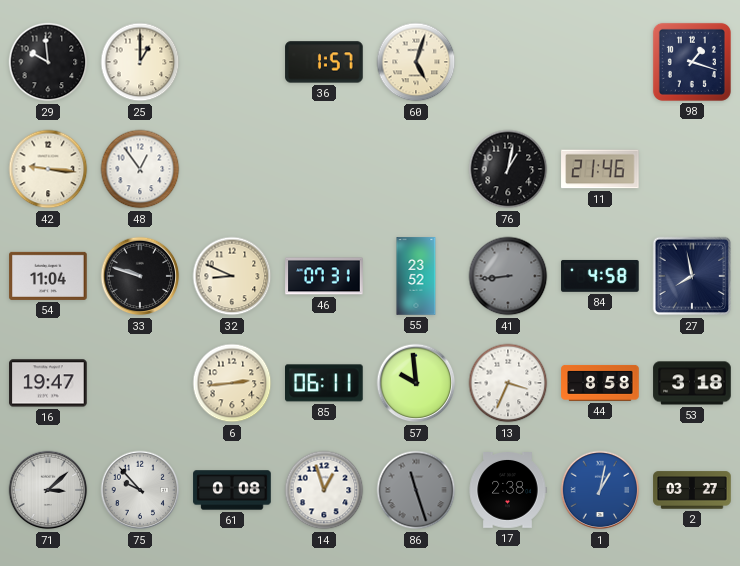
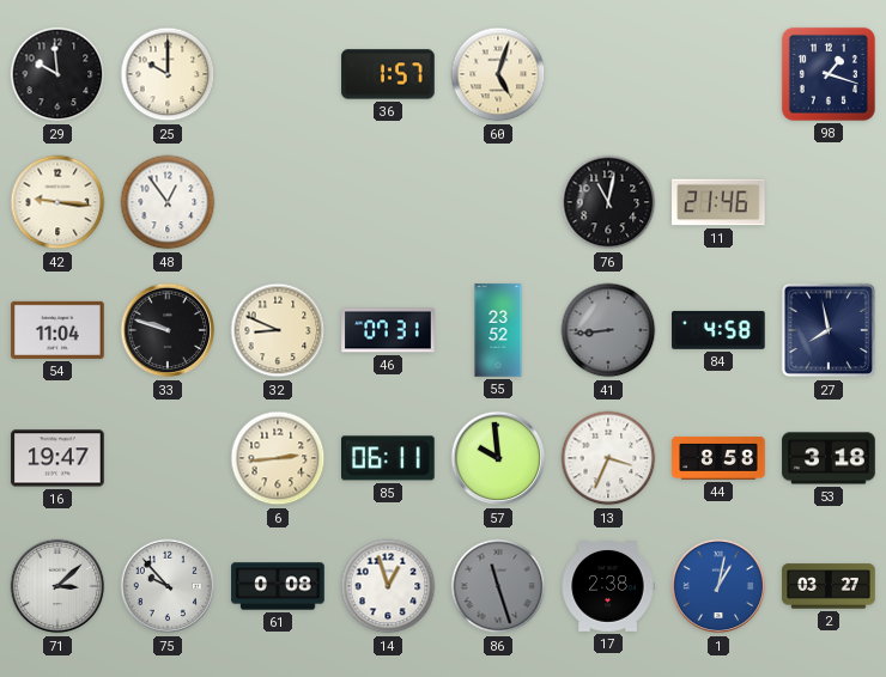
25: 1:00 -> 10:00
76: 1:02 -> 11:02
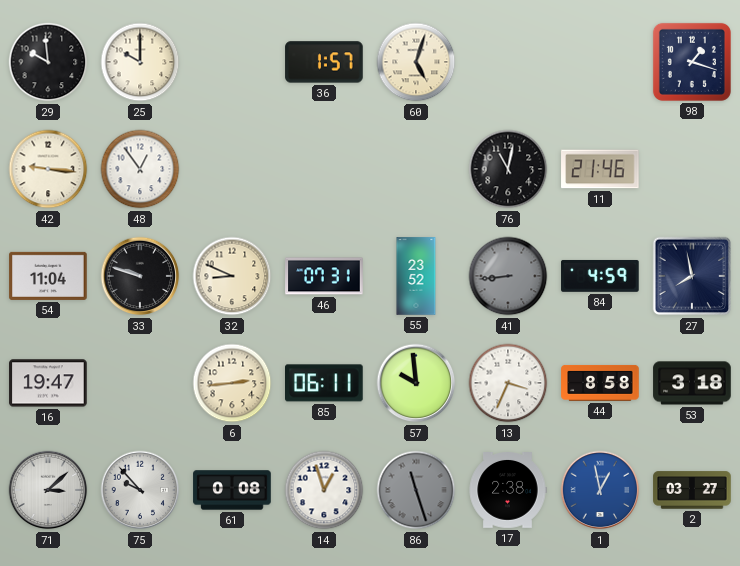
84: 4:58 -> 4:59
1: 1:02 -> 12:58
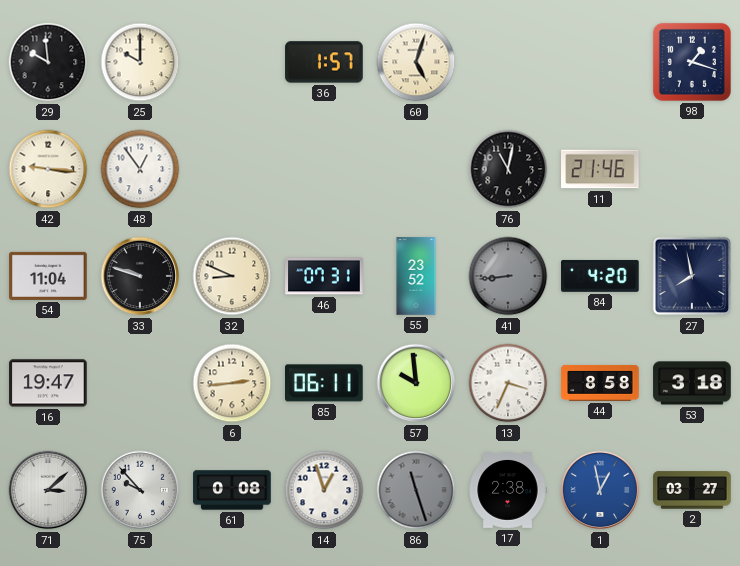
84: 4:59 -> 4:20
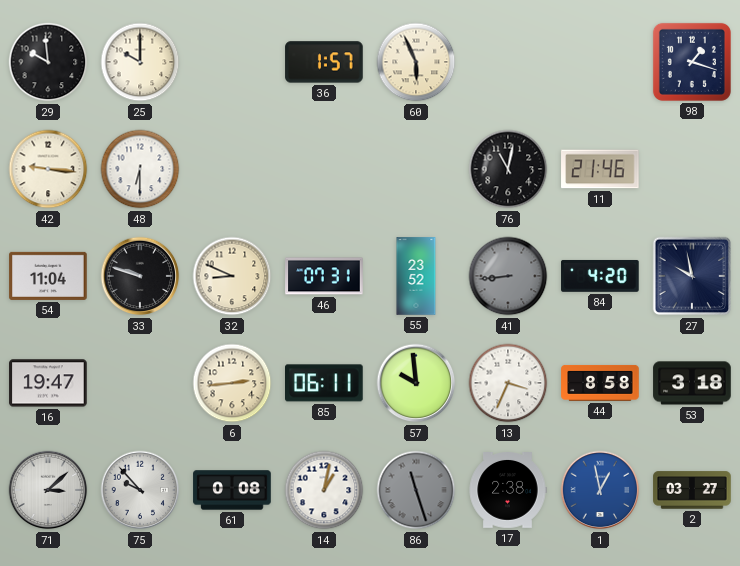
60: 5:03 -> 5:56
48: 12:54 -> 6:30
27: 7:58 -> 9:58
14: 12:57 -> 1:02
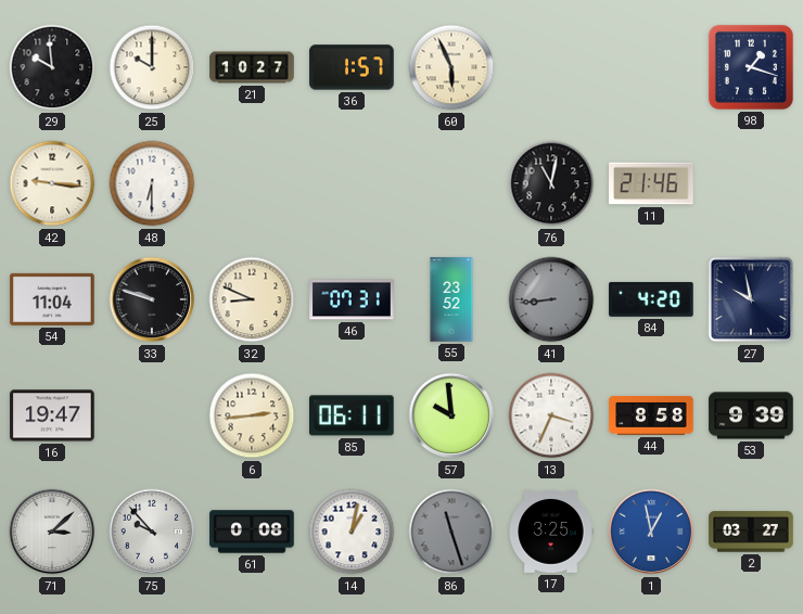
21: none -> 10:27
53: 3:18 -> 9:39
17: 2:38 -> 3:25
